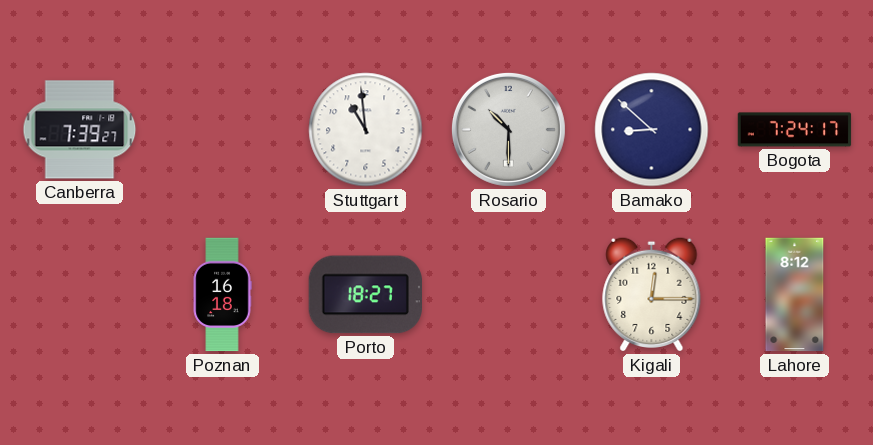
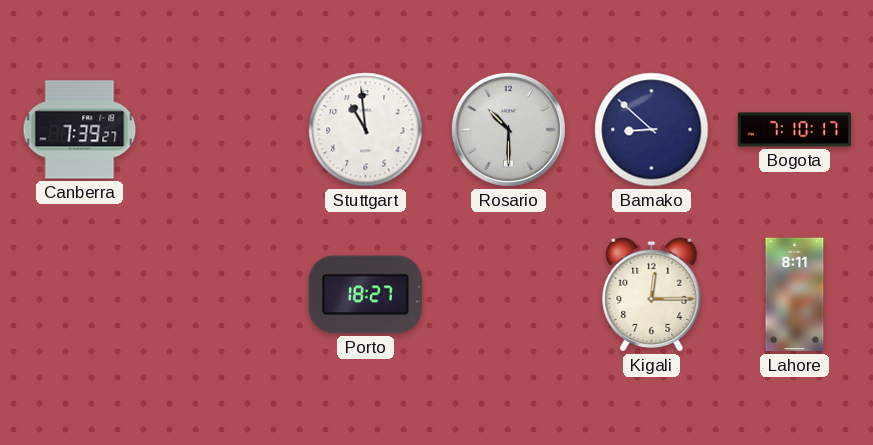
Bogota: 7:24 -> 7:10
Poznan: 16:18 -> none
Lahore: 8:12 -> 8:11
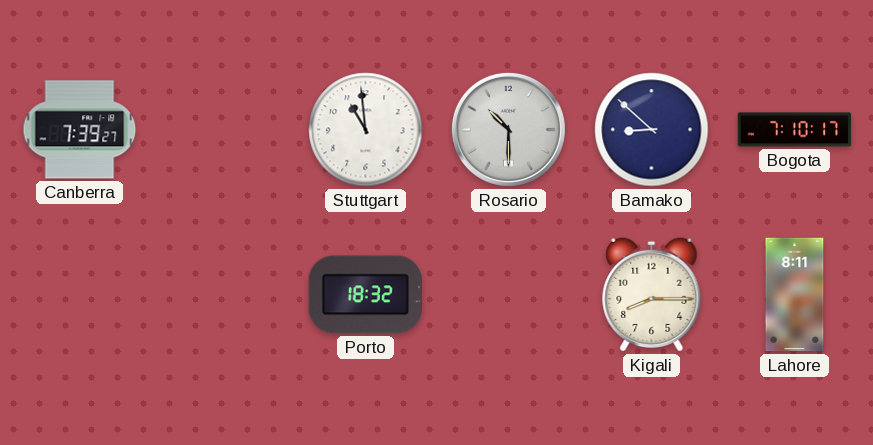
Porto: 18:27 -> 18:32
Kigali: 12:15 -> 8:15
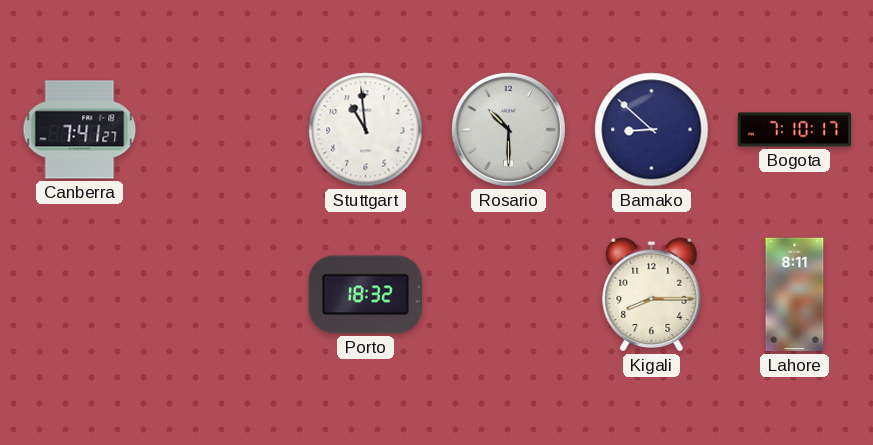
Canberra: 7:39 -> 7:41
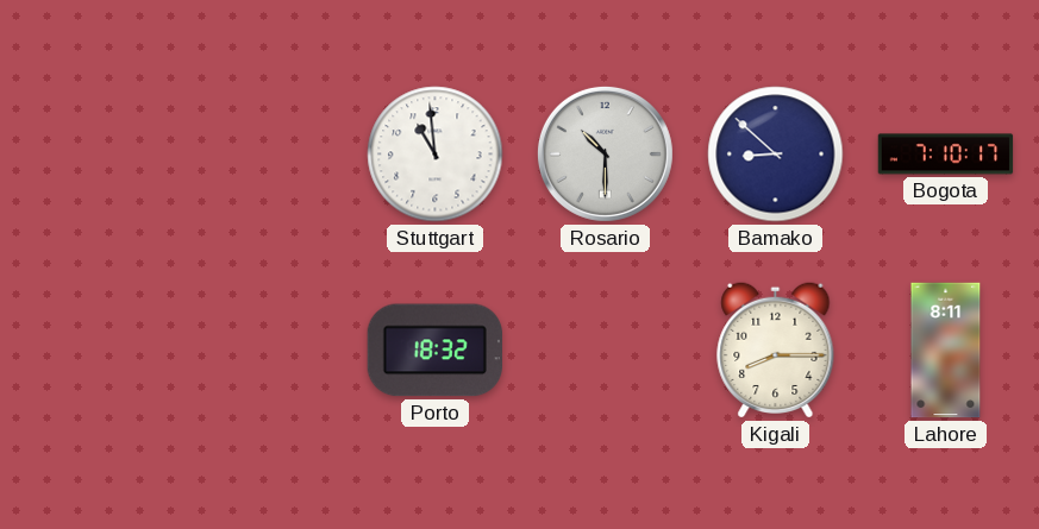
Canberra: 7:41 -> none
